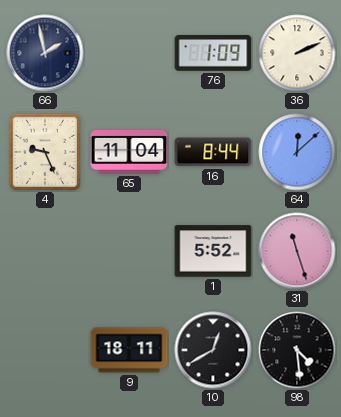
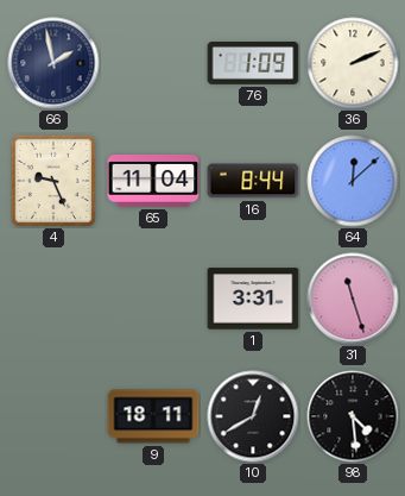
1: 5:52 -> 3:31
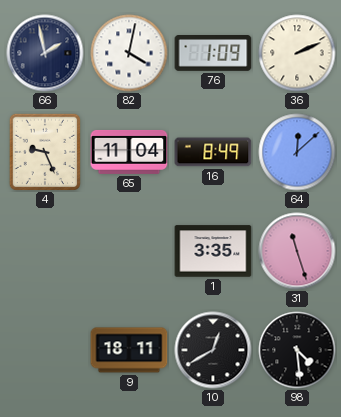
82: none -> 4:02
16: 8:44 -> 8:49
1: 3:31 -> 3:35
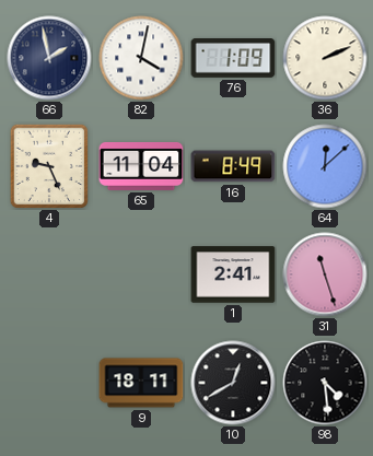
1: 3:35 -> 2:41
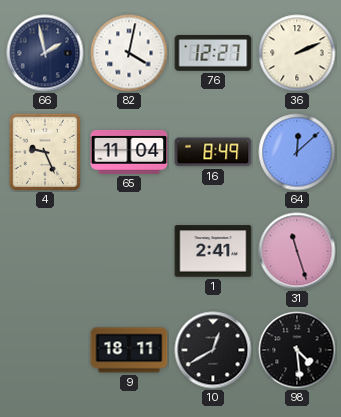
76: 1:09 -> 12:27
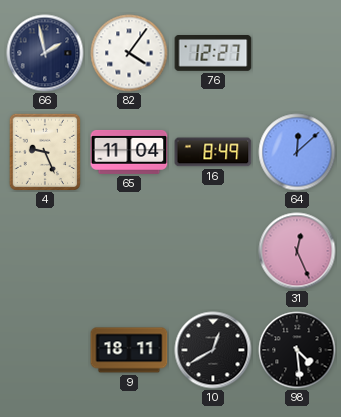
82: 4:02 -> 4:06
36: 2:11 -> none
1: 2:41 -> none
31: 11:27 -> 12:26
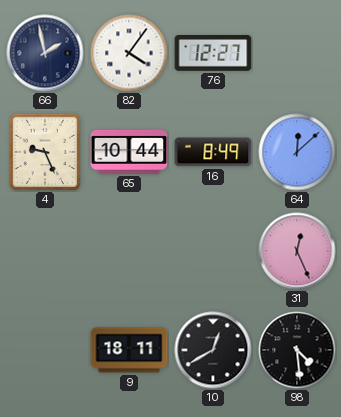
65: 11:04 -> 10:44
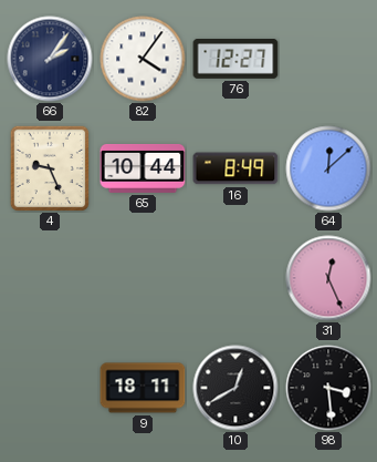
66: 1:58 -> 2:06
98: 4:29 -> 3:29
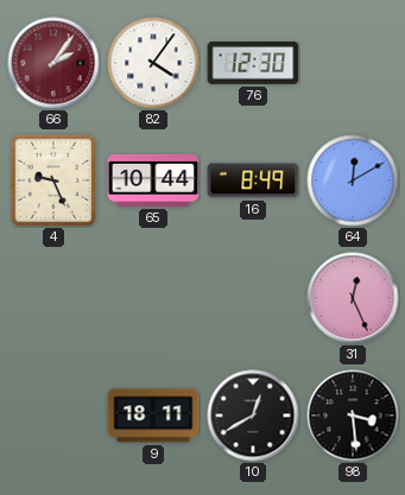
66 dial: navy -> burgundy
76: 12:27 -> 12:30
64: 12:08 -> 12:10
